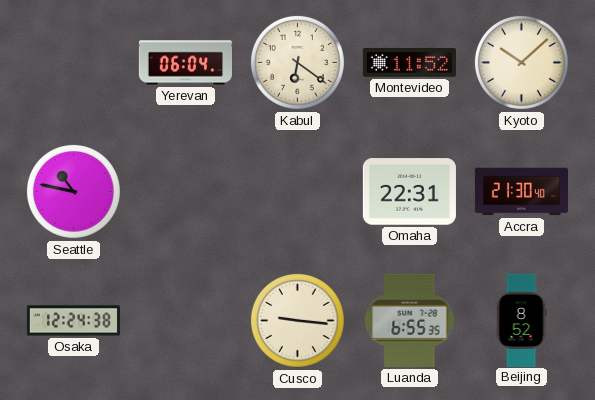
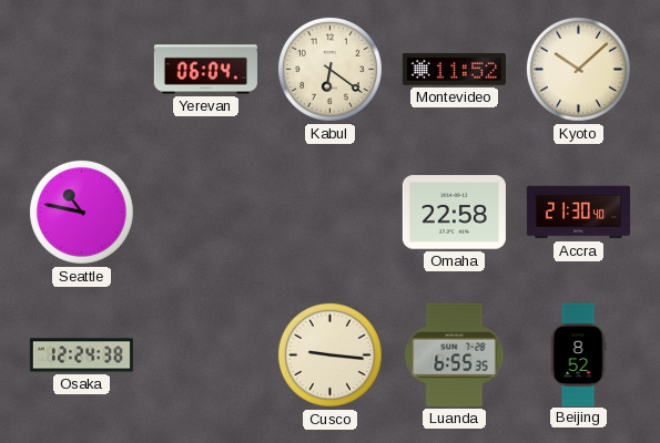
Omaha: 22:31 -> 22:58
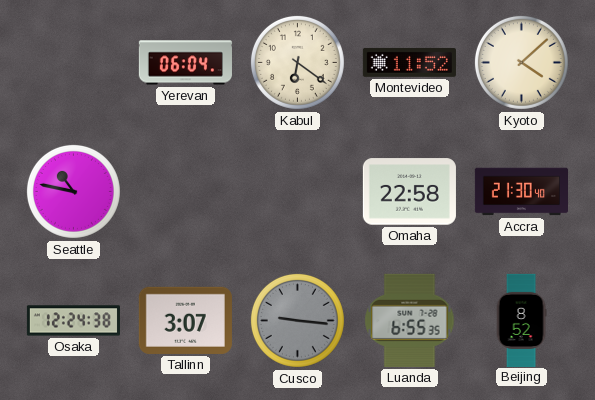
Kyoto: 10:08 -> 4:08
Tallinn: none -> 3:07
Cusco dial: cream -> grey
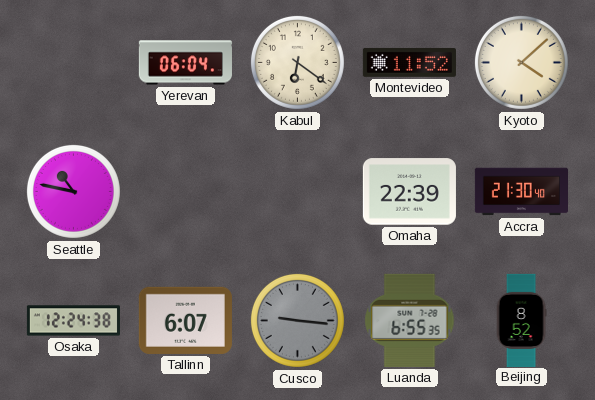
Omaha: 22:58 -> 22:39
Tallinn: 3:07 -> 6:07
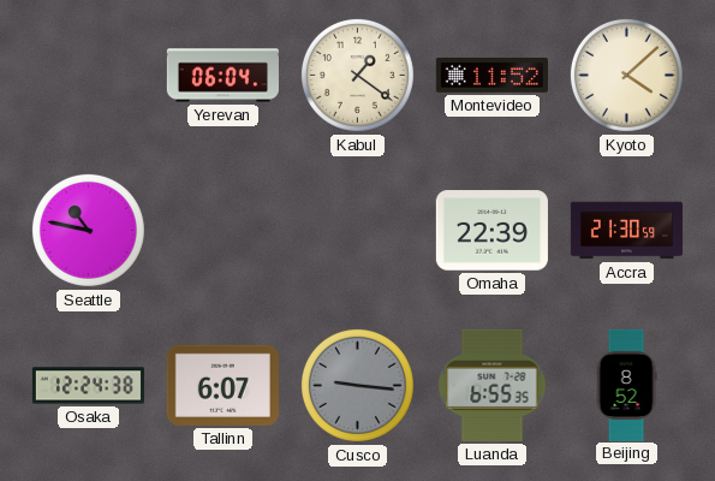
Kabul: 6:21 -> 1:21
Accra: 21:30:40 -> 21:30:59
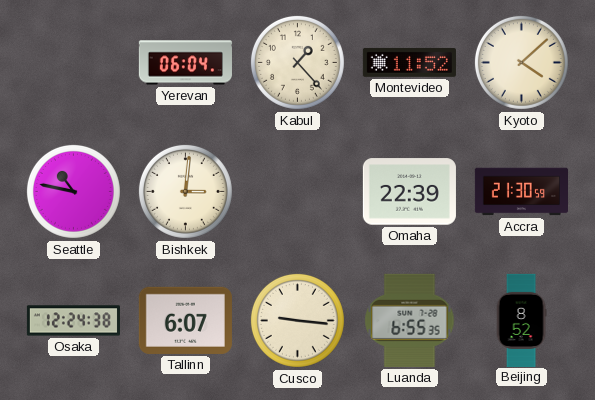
Kabul: 1:21 -> 1:23
Bishkek: none -> 3:01
Cusco dial: grey -> cream
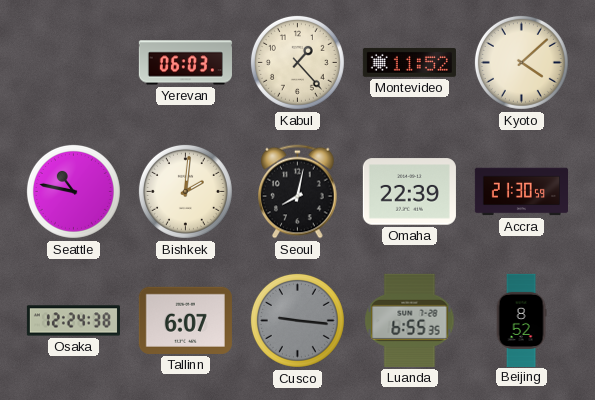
Yerevan: 06:04 -> 06:03
Bishkek: 3:01 -> 2:01
Seoul: none -> 8:02
Cusco dial: cream -> grey
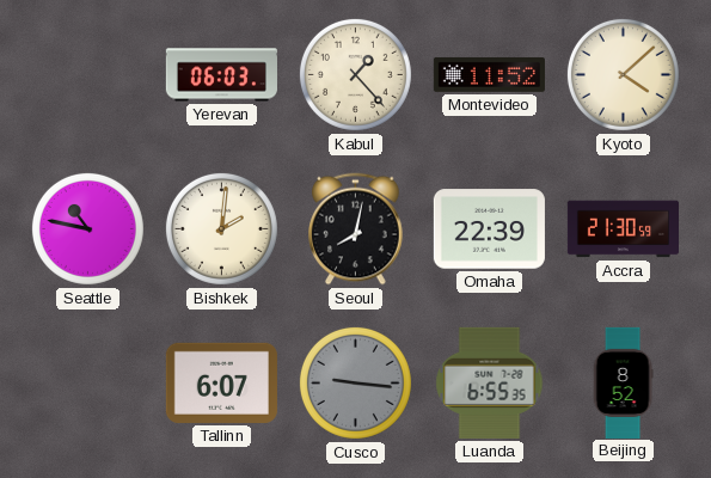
Osaka: 12:24 -> none
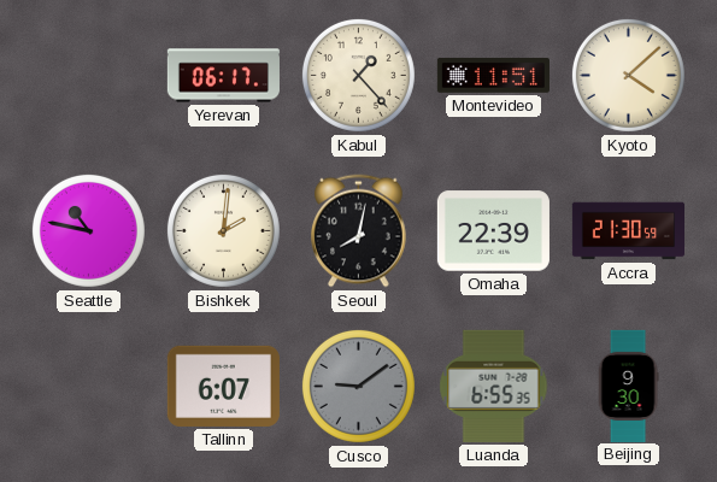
Yerevan: 06:03 -> 06:17
Montevideo: 11:52 -> 11:51
Cusco: 9:16 -> 9:09
Beijing: 8:52 -> 9:30
